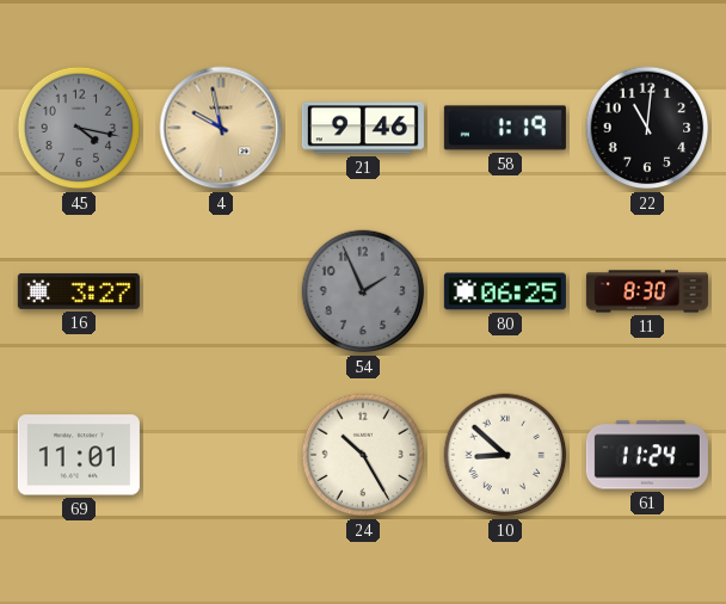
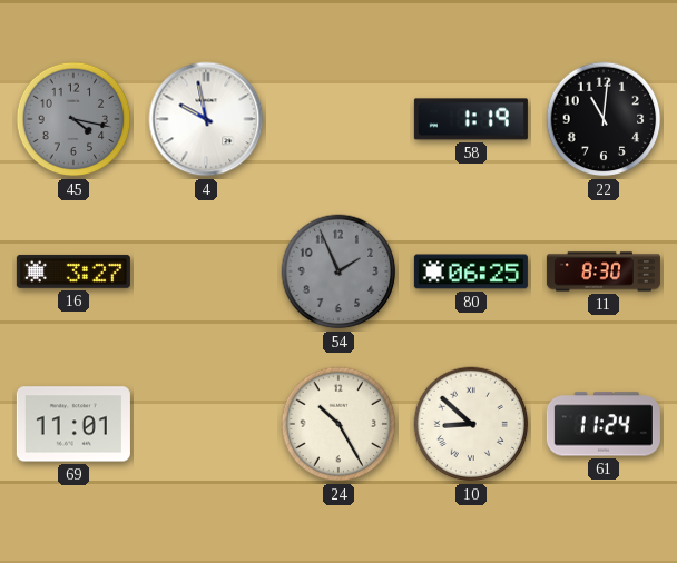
4 dial: champagne -> white
21: 9:46 -> none
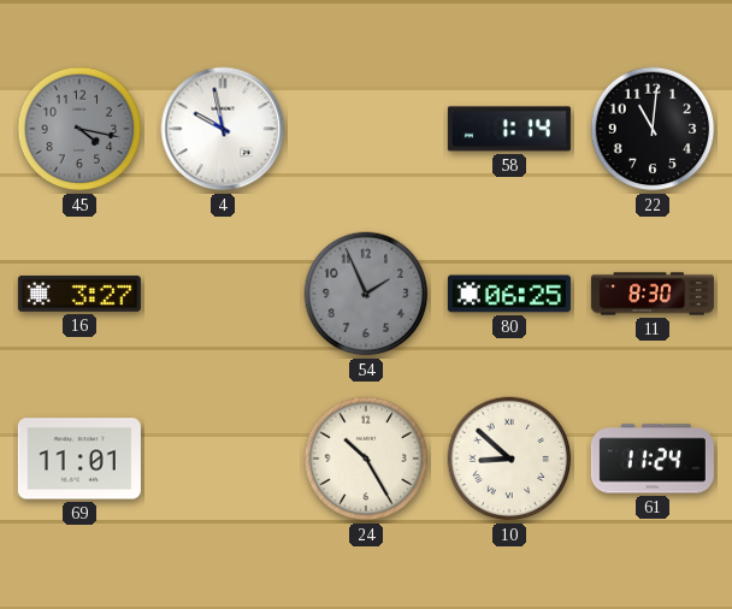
58: 1:19 -> 1:14
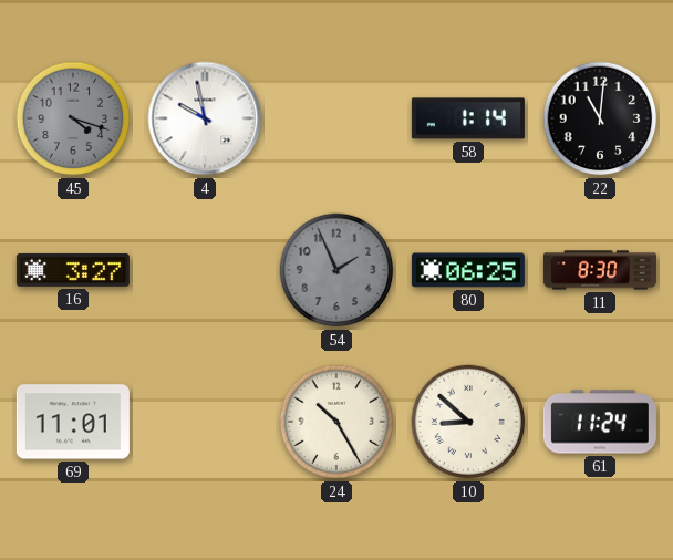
45: 4:17 -> 4:18
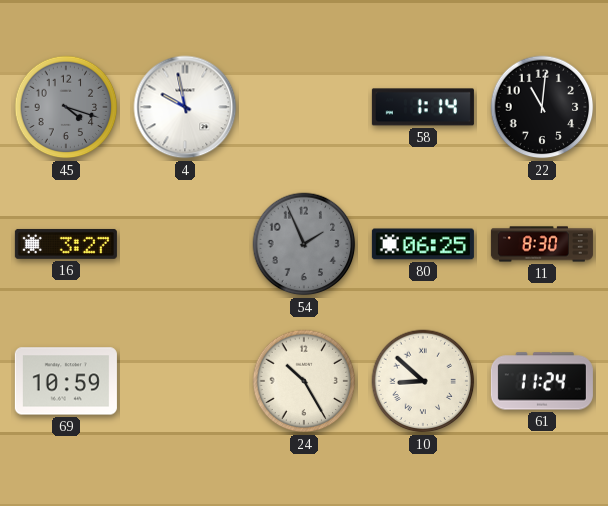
69: 11:01 -> 10:59
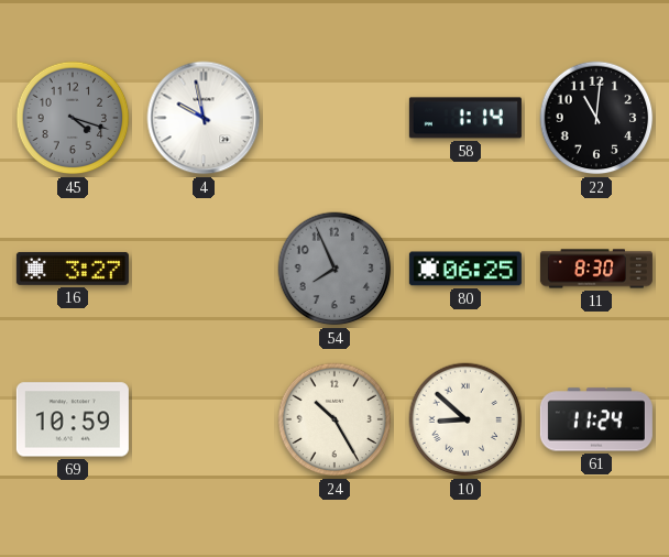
54: 1:56 -> 7:56
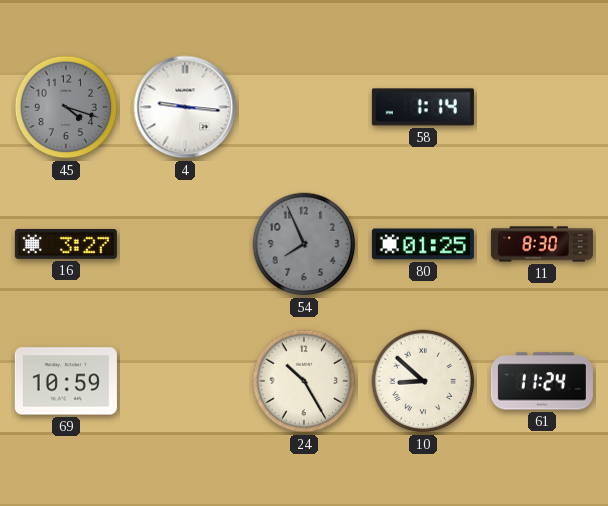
4: 9:58 -> 9:16
22: 11:01 -> none
80: 06:25 -> 01:25
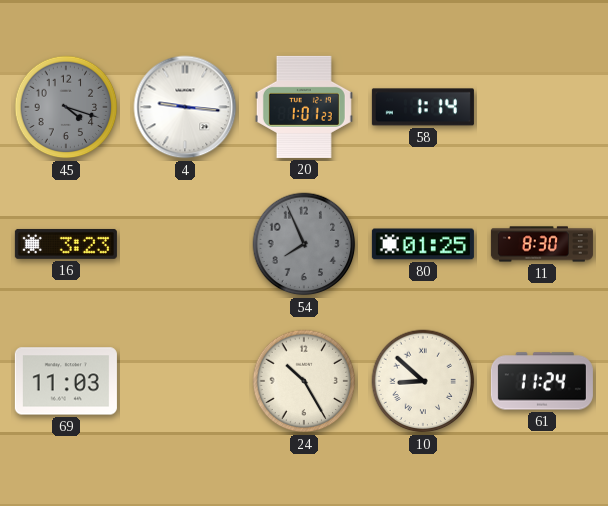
20: none -> 1:01
16: 3:27 -> 3:23
69: 10:59 -> 11:03
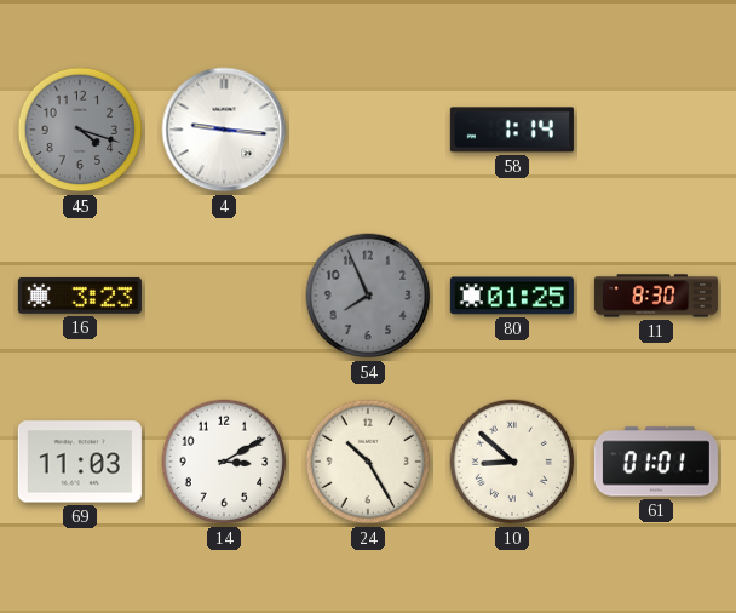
20: 1:01 -> none
14: none -> 3:10
61: 11:24 -> 01:01
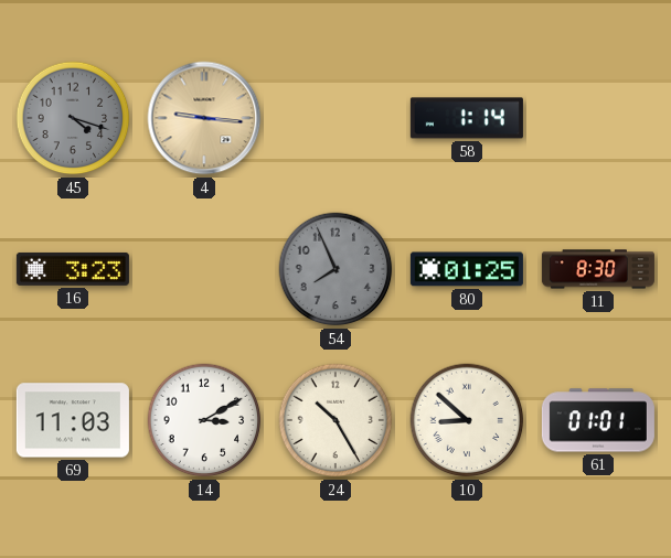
4 dial: white -> champagne
